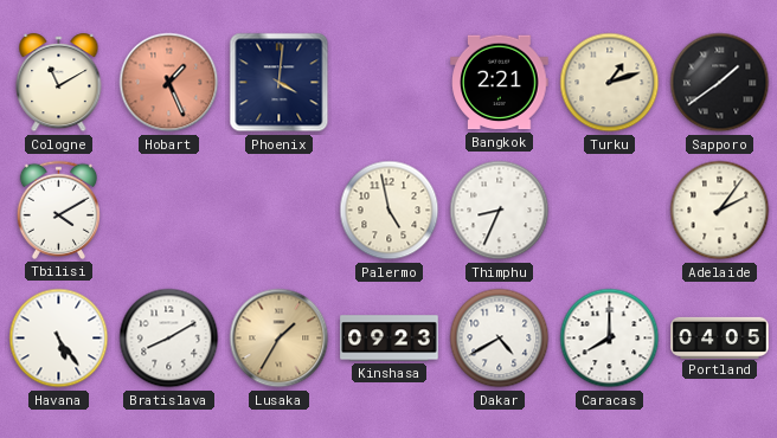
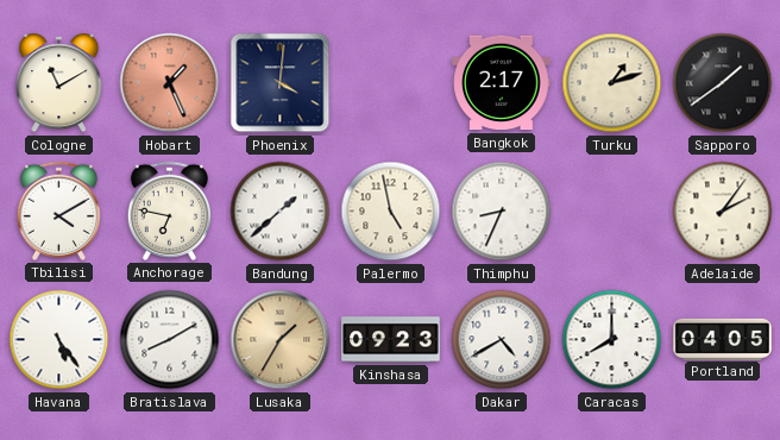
Bangkok: 2:21 -> 2:17
Anchorage: none -> 6:47
Bandung: none -> 1:38
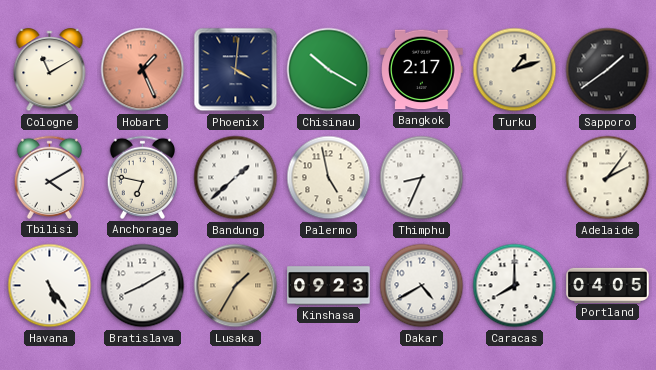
Chisinau: none -> 10:20
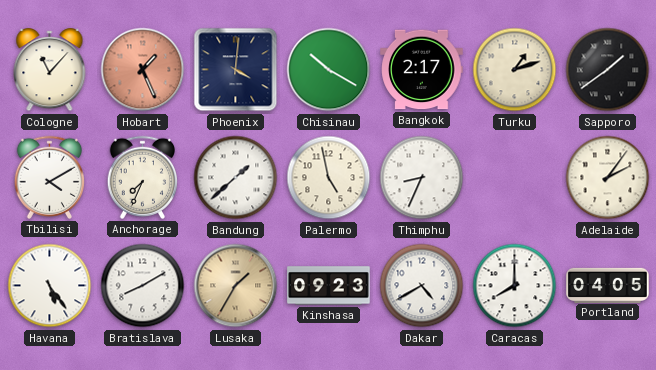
Cologne: 11:10 -> 11:07
Anchorage: 6:47 -> 7:34
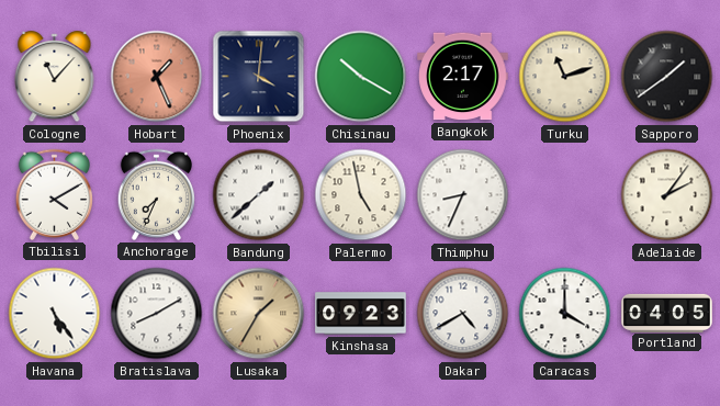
Turku: 1:12 -> 11:12
Caracas: 8:00 -> 4:00
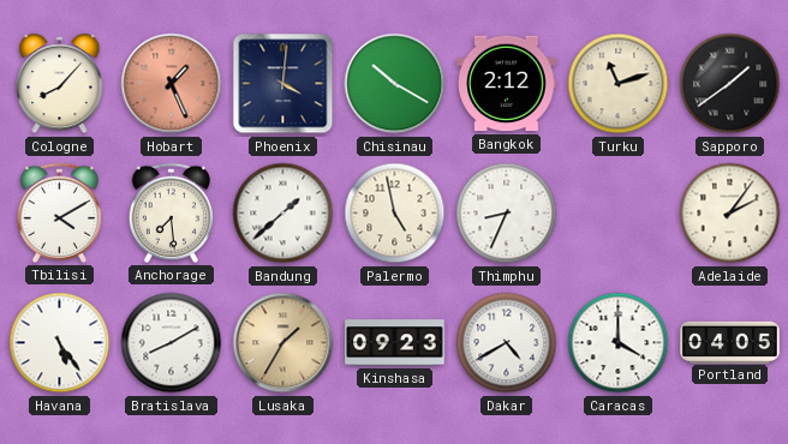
Cologne: 11:07 -> 8:07
Bangkok: 2:17 -> 2:12
Anchorage: 7:34 -> 7:29
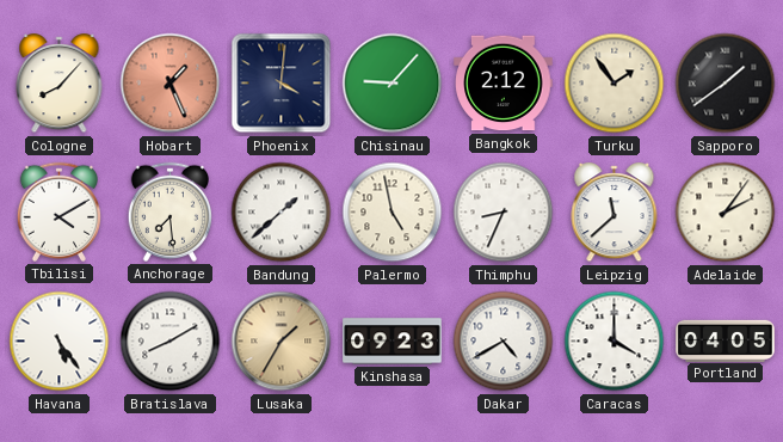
Chisinau: 10:20 -> 9:07
Turku: 11:12 -> 1:54
Leipzig: none -> 11:38
